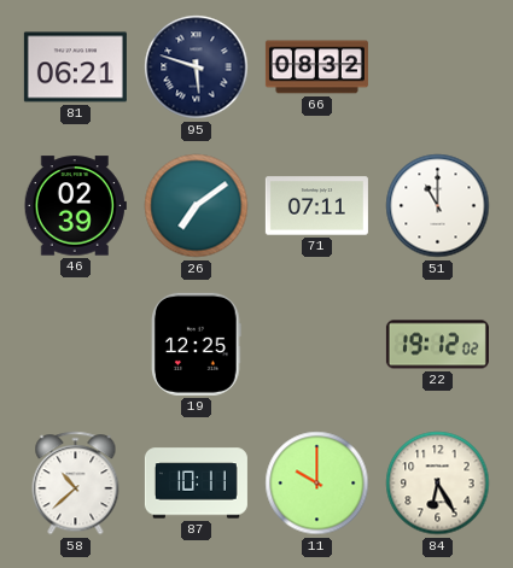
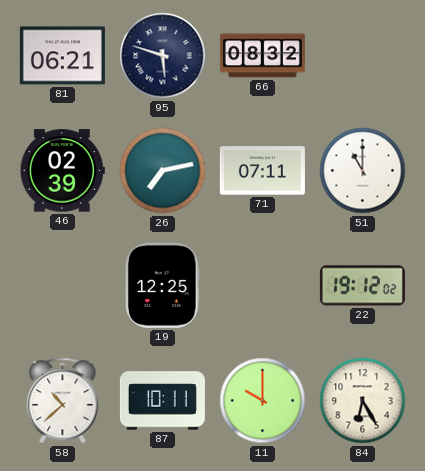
26: 7:09 -> 7:13
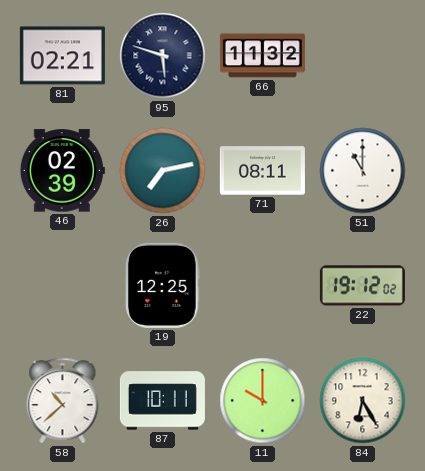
81: 06:21 -> 02:21
66: 08:32 -> 11:32
71: 07:11 -> 08:11
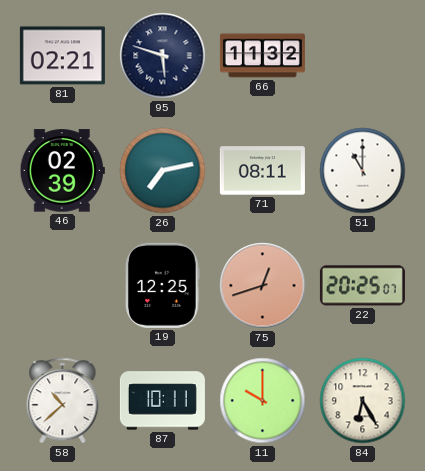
75: none -> 12:42
22: 19:12 -> 20:25
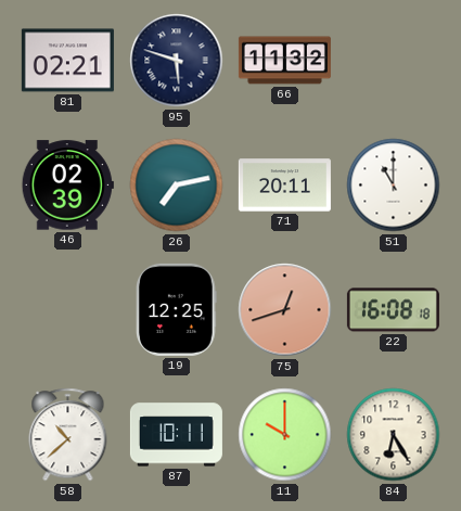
71: 08:11 -> 20:11
22: 20:25 -> 16:08
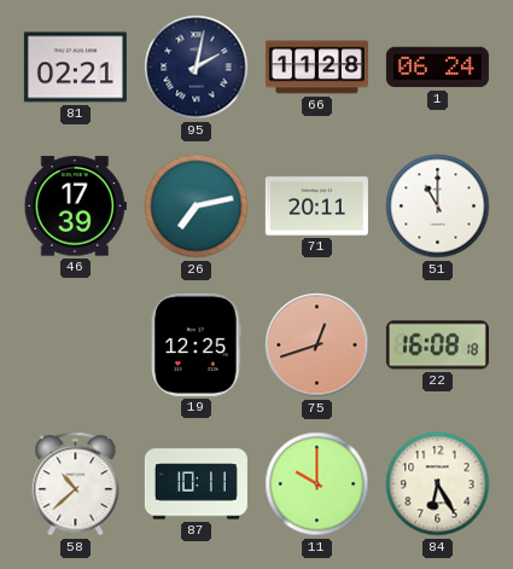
95: 5:48 -> 2:02
66: 11:32 -> 11:28
1: none -> 06:24
46: 02:39 -> 17:39
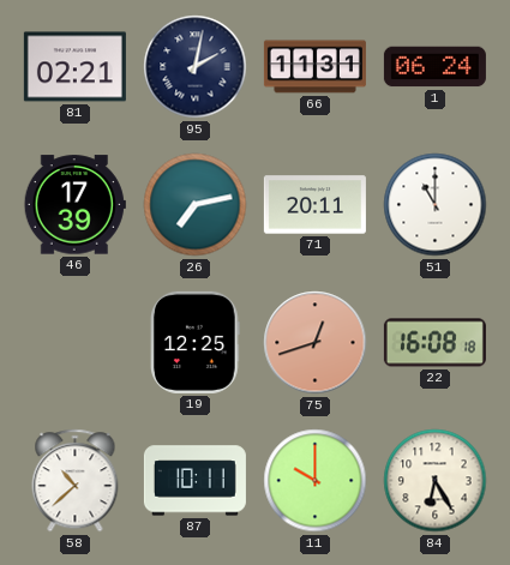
66: 11:28 -> 11:31
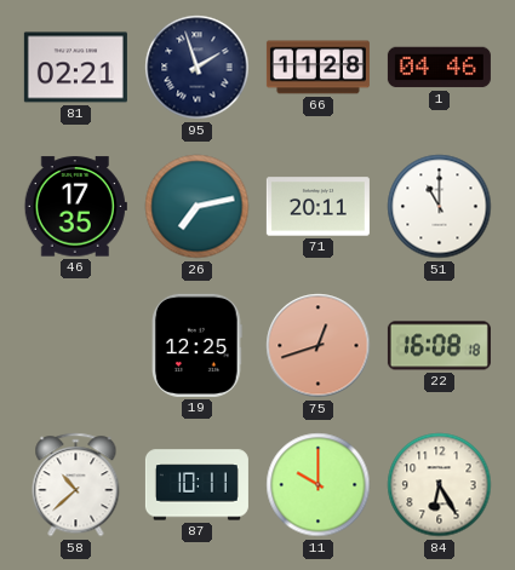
95: 2:02 -> 1:57
66: 11:31 -> 11:28
1: 06:24 -> 04:46
46: 17:39 -> 17:35
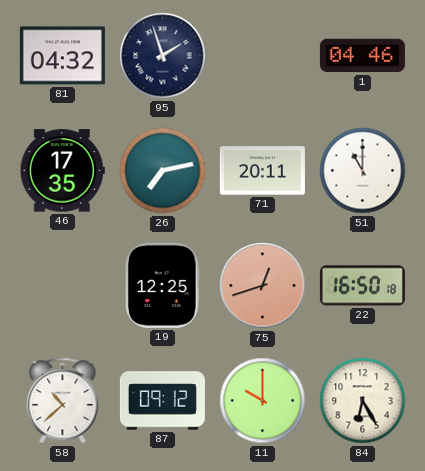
81: 02:21 -> 04:32
66: 11:28 -> none
22: 16:08 -> 16:50
87: 10:11 -> 09:12
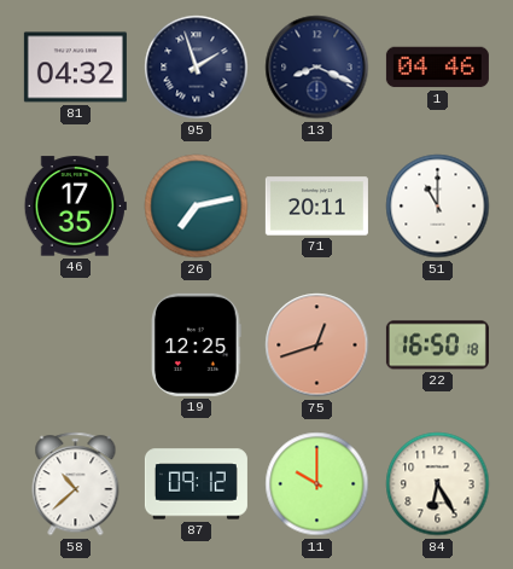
13: none -> 8:19
